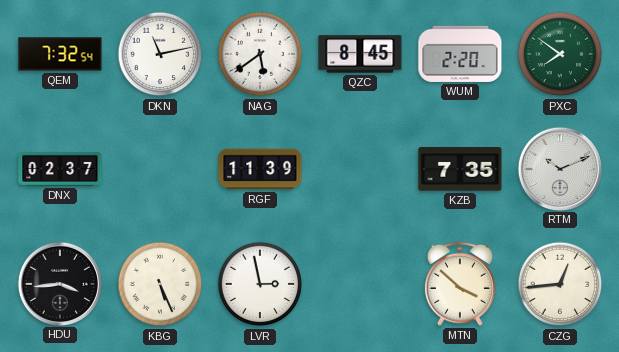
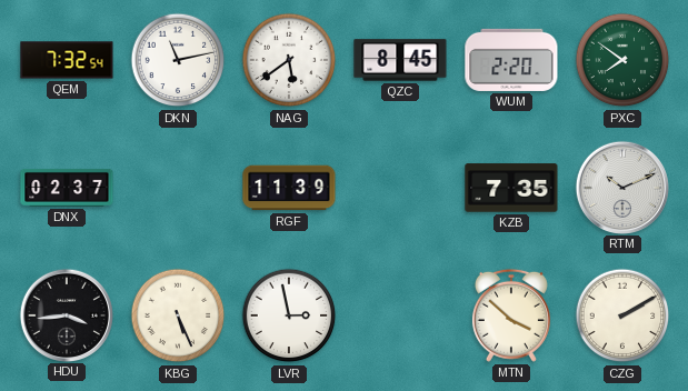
CZG: 12:44 -> 2:10
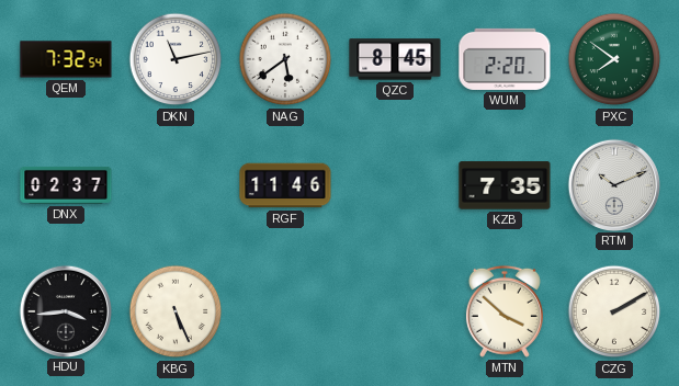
RGF: 11:39 -> 11:46
LVR: 2:58 -> none
